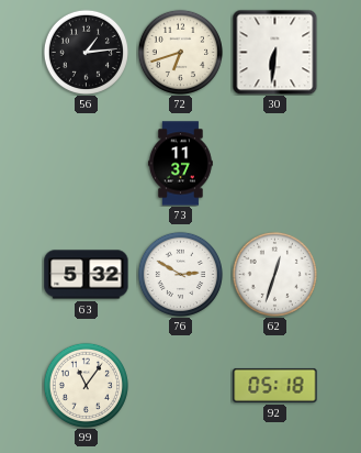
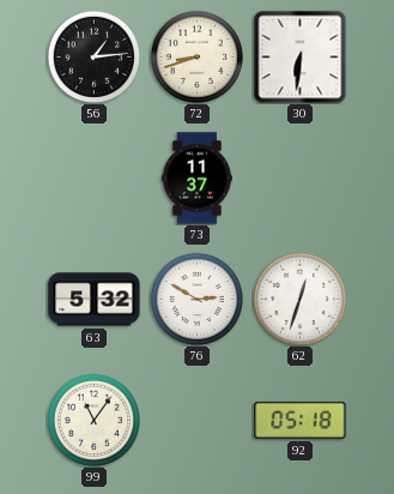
72: 6:42 -> 8:42
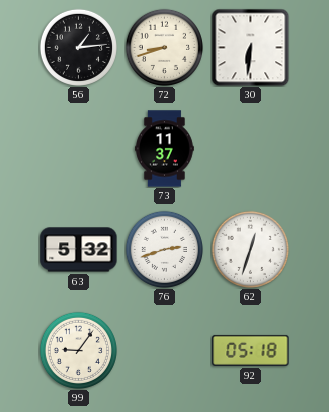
76: 2:50 -> 2:42
99: 11:06 -> 9:06
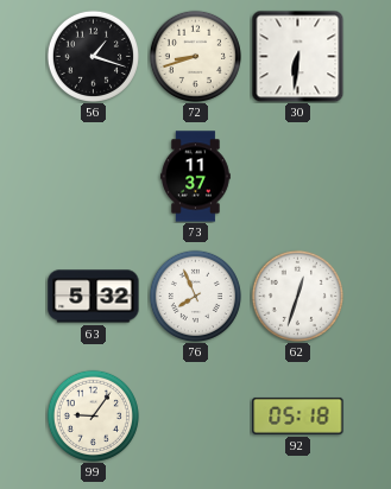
56: 1:14 -> 1:18
76: 2:42 -> 7:56
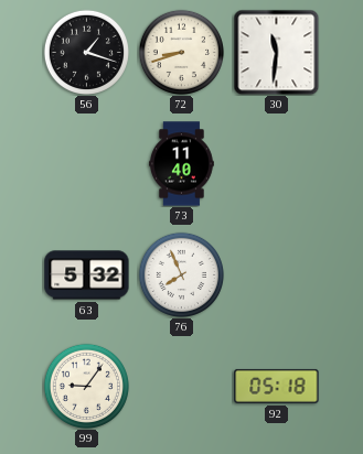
30: 6:31 -> 11:31
73: 11:37 -> 11:40
62: 12:33 -> none
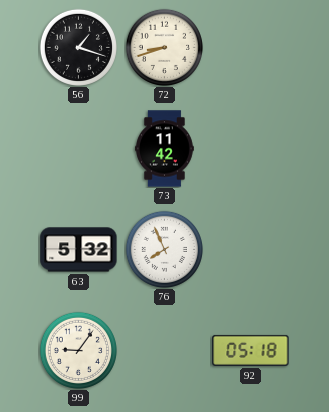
30: 11:31 -> none
73: 11:40 -> 11:42
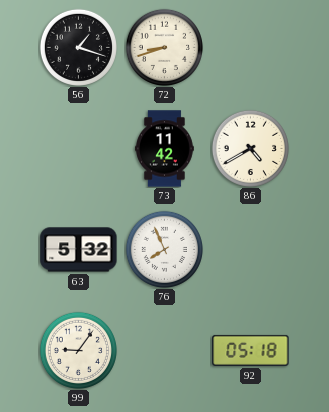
86: none -> 4:40
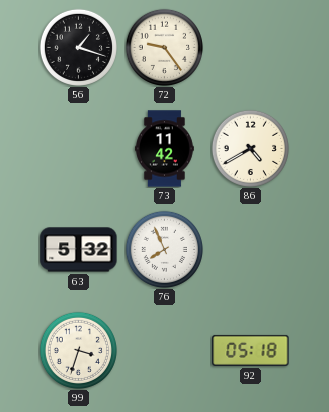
72: 8:42 -> 9:24
99: 9:06 -> 3:33
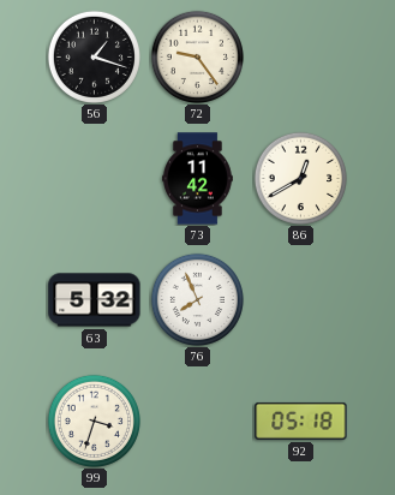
86: 4:40 -> 12:40
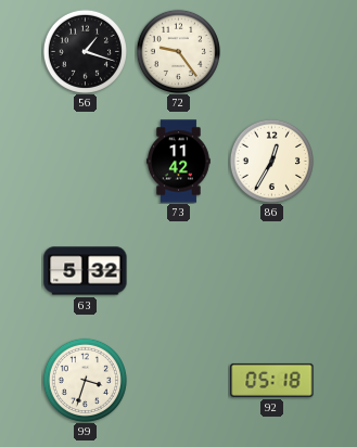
86: 12:40 -> 12:35
76: 7:56 -> none
